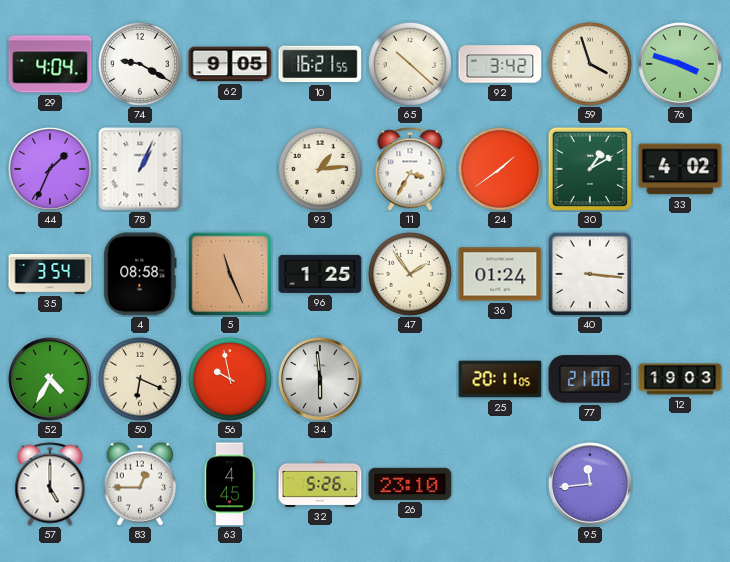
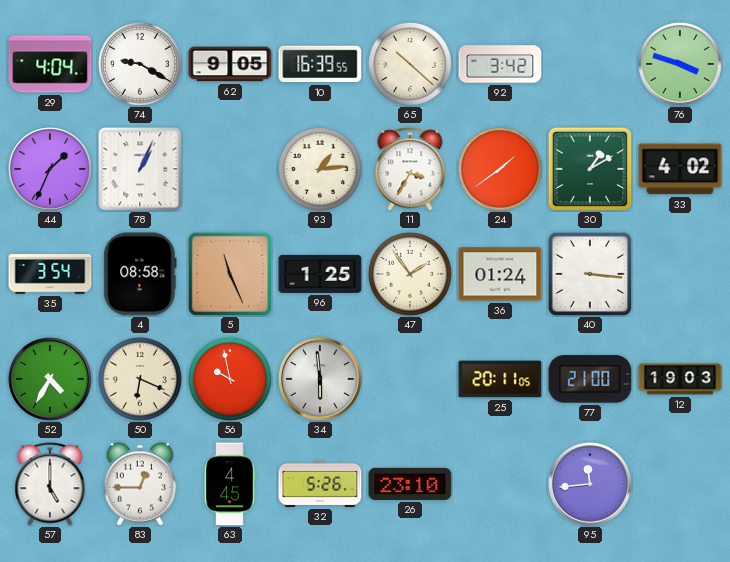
10: 16:21 -> 16:39
59: 3:57 -> none
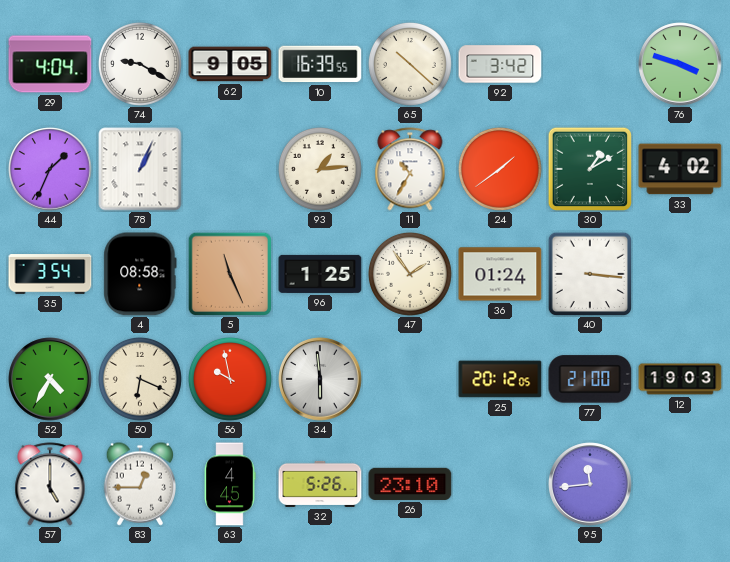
11: 3:35 -> 10:35
25: 20:11 -> 20:12
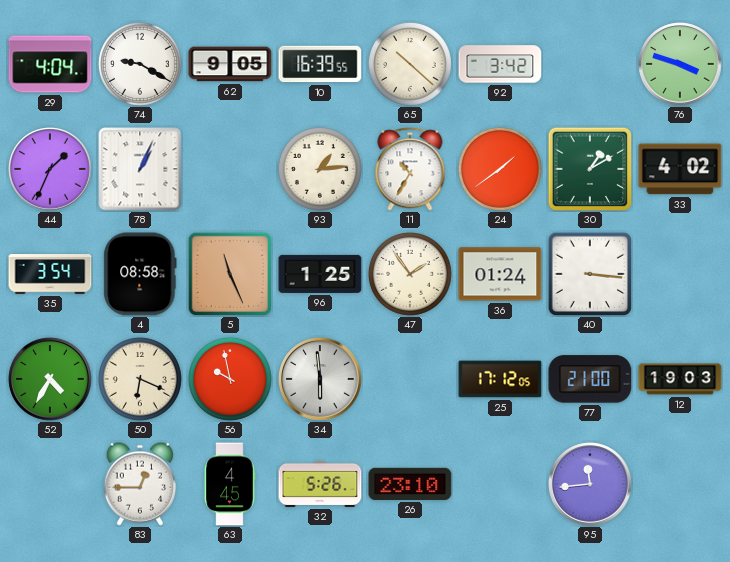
25: 20:12 -> 17:12
57: 5:00 -> none
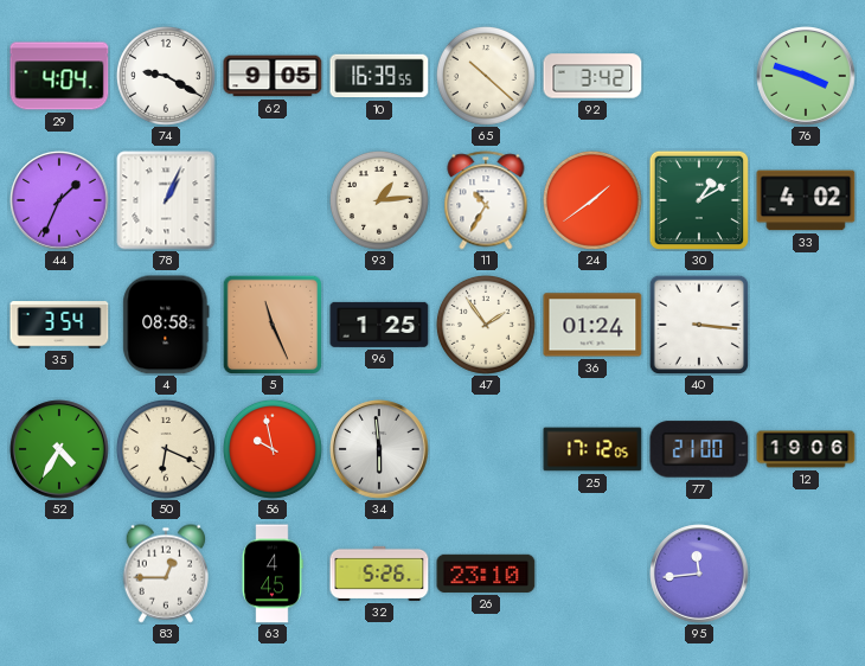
12: 19:03 -> 19:06
